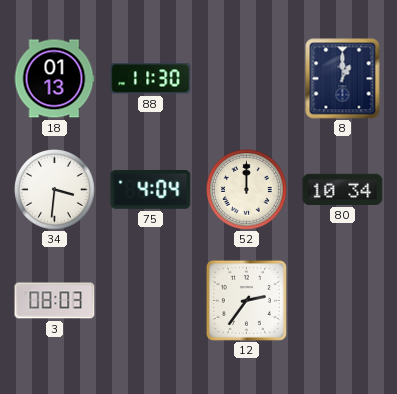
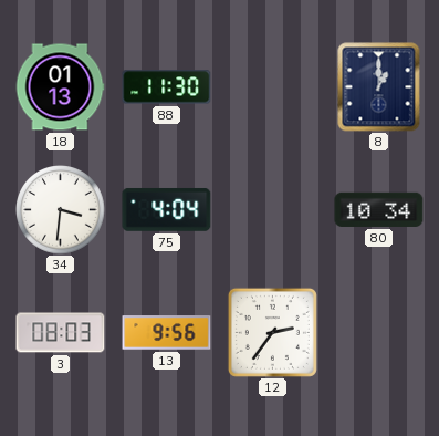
52: 12:00 -> none
13: none -> 9:56
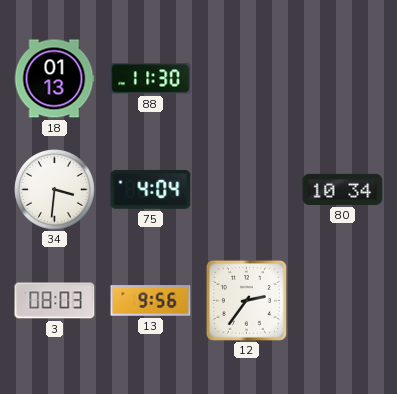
8: 1:00 -> none
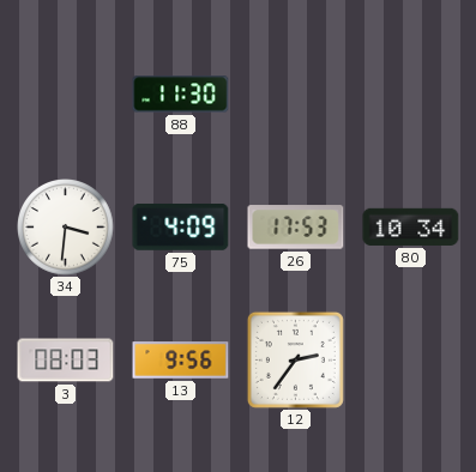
18: 01:13 -> none
75: 4:04 -> 4:09
26: none -> 17:53
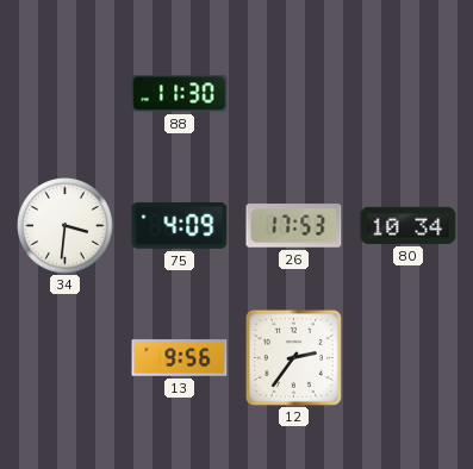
3: 08:03 -> none
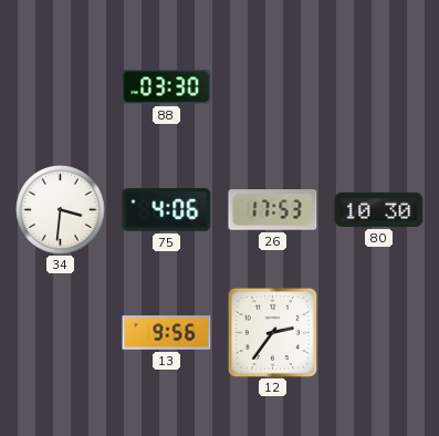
88: 11:30 -> 03:30
75: 4:09 -> 4:06
80: 10:34 -> 10:30
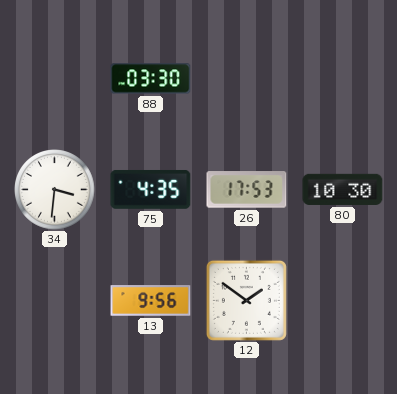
75: 4:06 -> 4:35
12: 2:36 -> 1:51
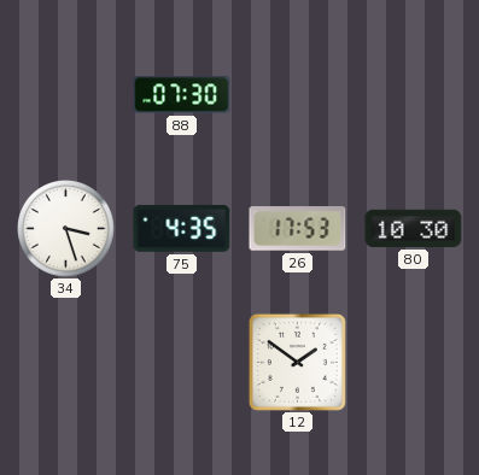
88: 03:30 -> 07:30
34: 3:31 -> 3:27
13: 9:56 -> none
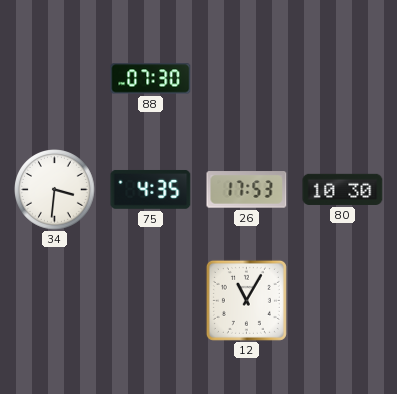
34: 3:27 -> 3:31
12: 1:51 -> 11:05
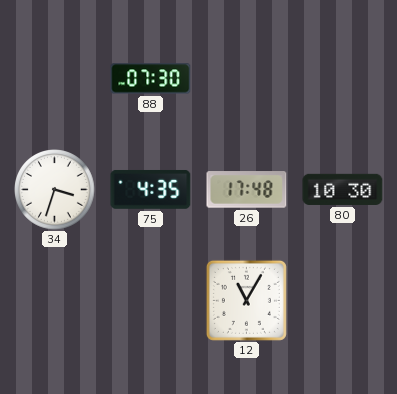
34: 3:31 -> 3:33
26: 17:53 -> 17:48
